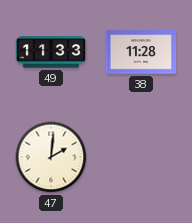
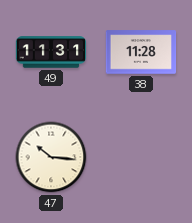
49: 11:33 -> 11:31
47: 2:01 -> 10:16
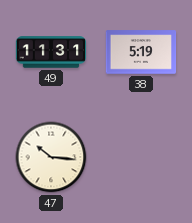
38: 11:28 -> 5:19
